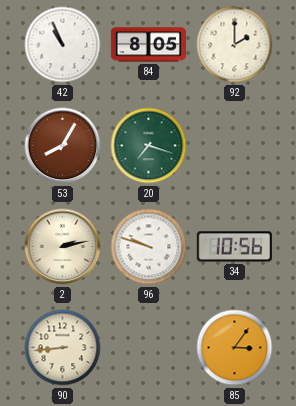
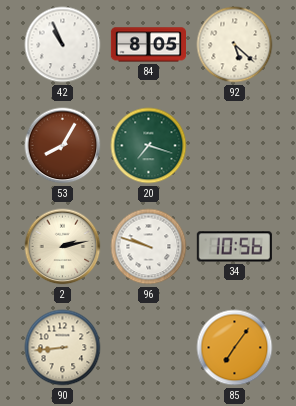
92: 2:00 -> 5:22
85: 3:06 -> 7:06
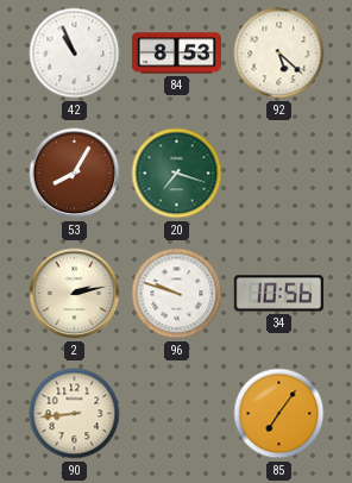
84: 8:05 -> 8:53
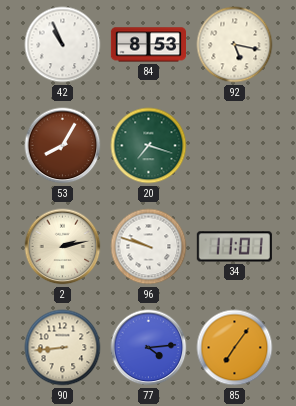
92: 5:22 -> 5:17
34: 10:56 -> 11:01
77: none -> 4:14
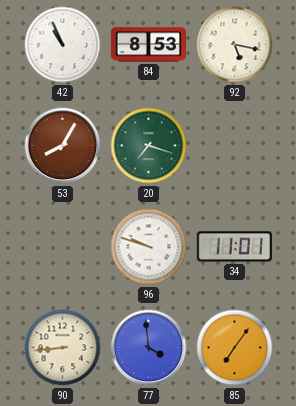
2: 2:13 -> none
77: 4:14 -> 3:59
